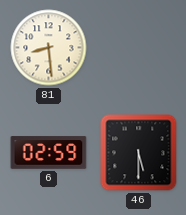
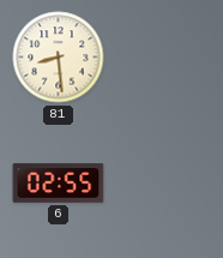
6: 02:59 -> 02:55
46: 5:30 -> none
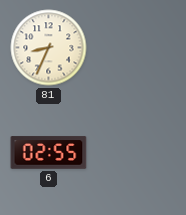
81: 8:29 -> 8:34
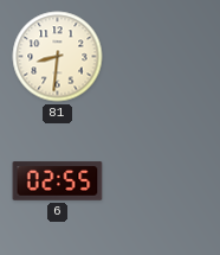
81: 8:34 -> 8:31
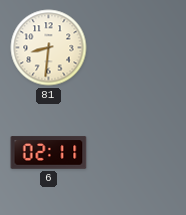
6: 02:55 -> 02:11
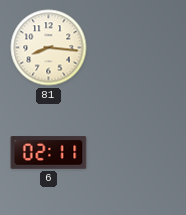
81: 8:31 -> 8:16
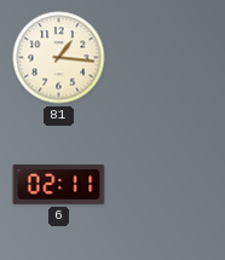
81: 8:16 -> 1:16
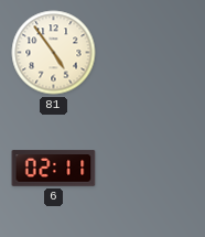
81: 1:16 -> 4:54
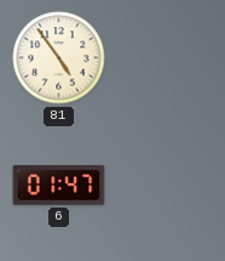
6: 02:11 -> 01:47
